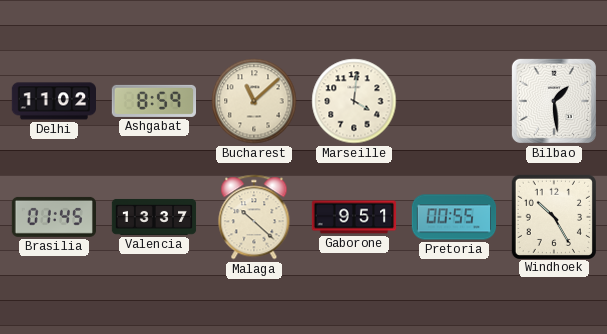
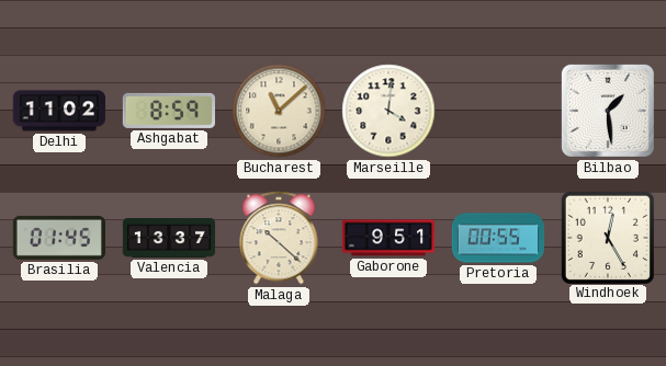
Windhoek: 10:25 -> 12:25
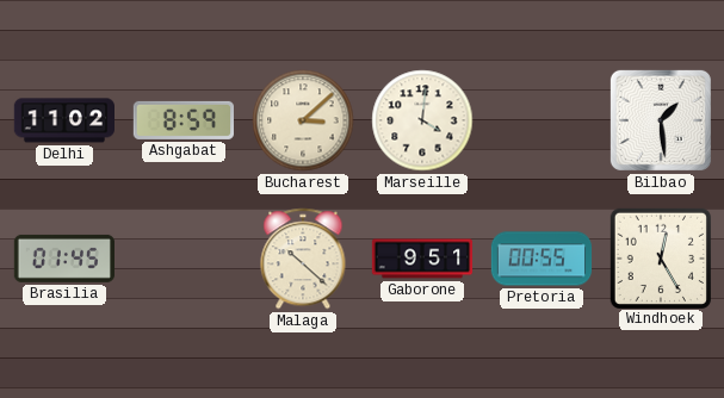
Bucharest: 11:08 -> 3:08
Valencia: 13:37 -> none
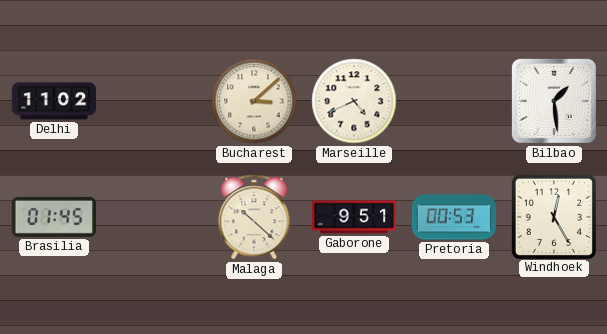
Ashgabat: 8:59 -> none
Marseille: 4:01 -> 4:41
Pretoria: 00:55 -> 00:53
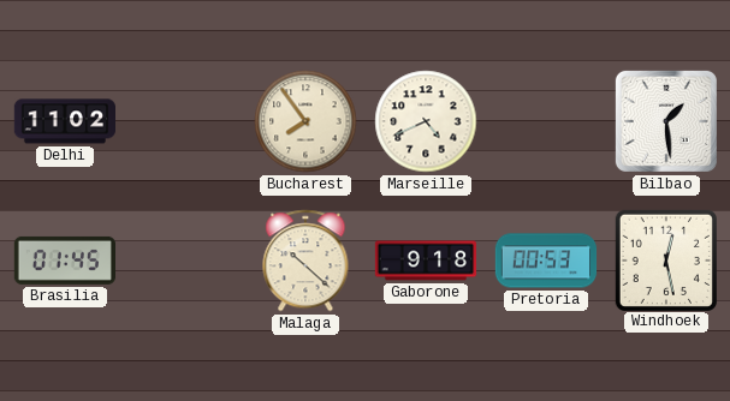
Bucharest: 3:08 -> 7:54
Gaborone: 9:51 -> 9:18
Windhoek: 12:25 -> 12:28
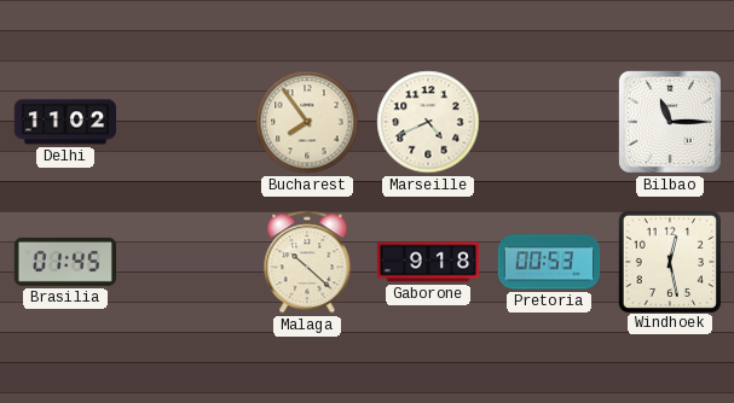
Bilbao: 1:29 -> 11:15
